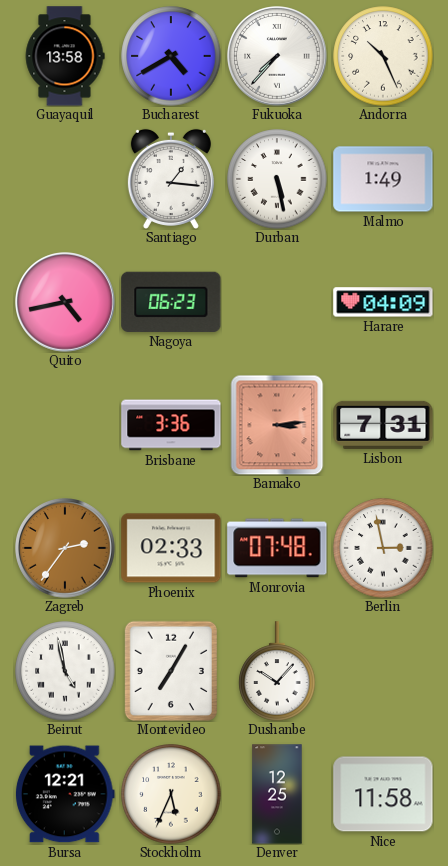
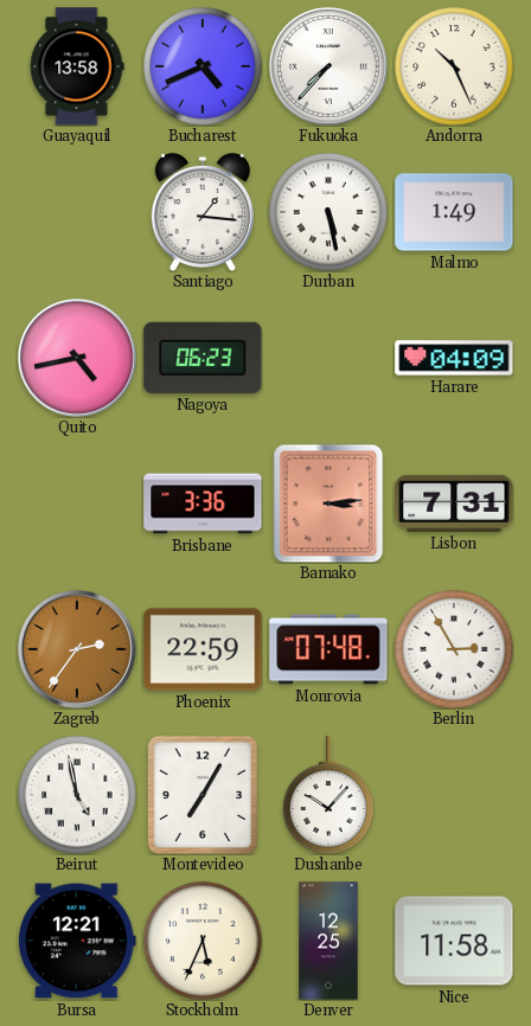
Bucharest: 4:40 -> 4:41
Phoenix: 02:33 -> 22:59
Berlin: 2:58 -> 2:55
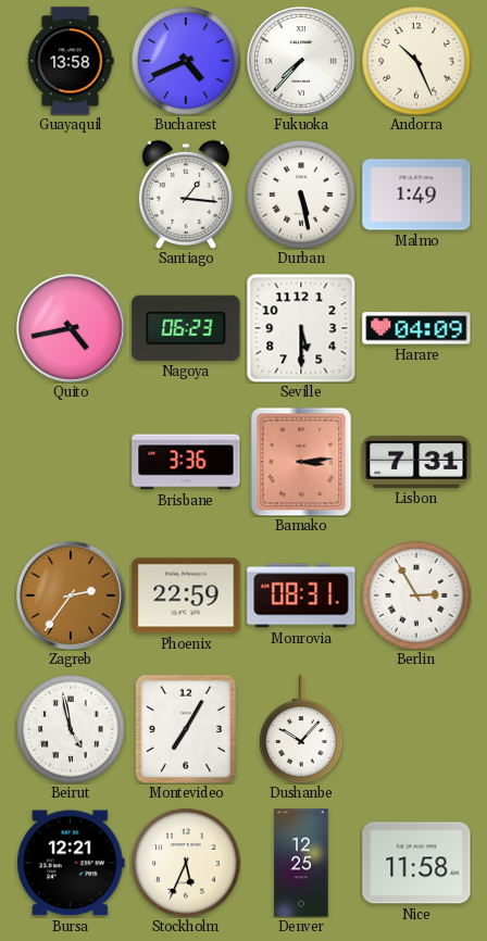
Seville: none -> 5:30
Monrovia: 07:48 -> 08:31
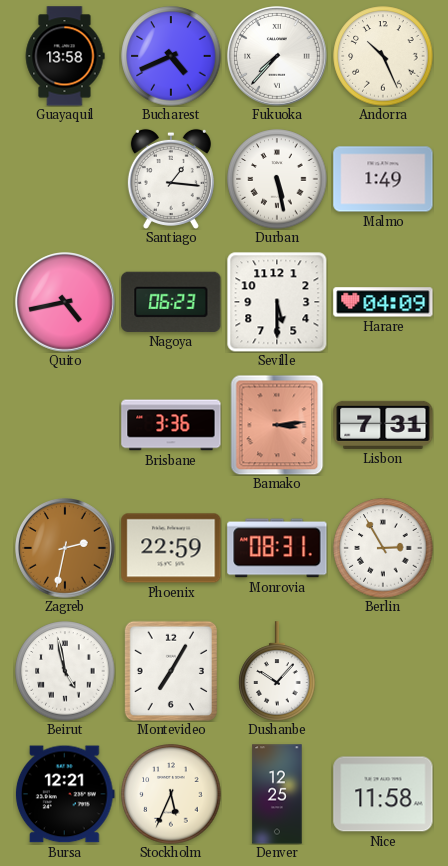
Zagreb: 2:36 -> 2:32
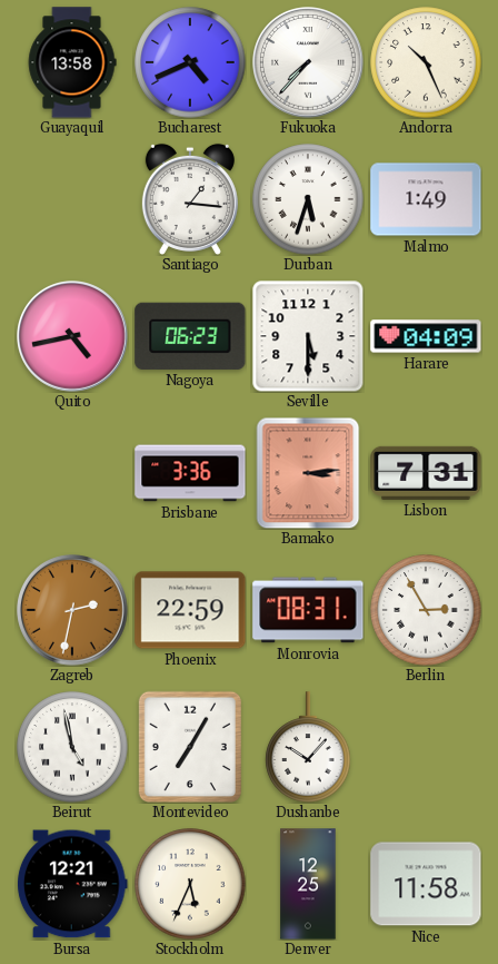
Durban: 5:28 -> 5:33
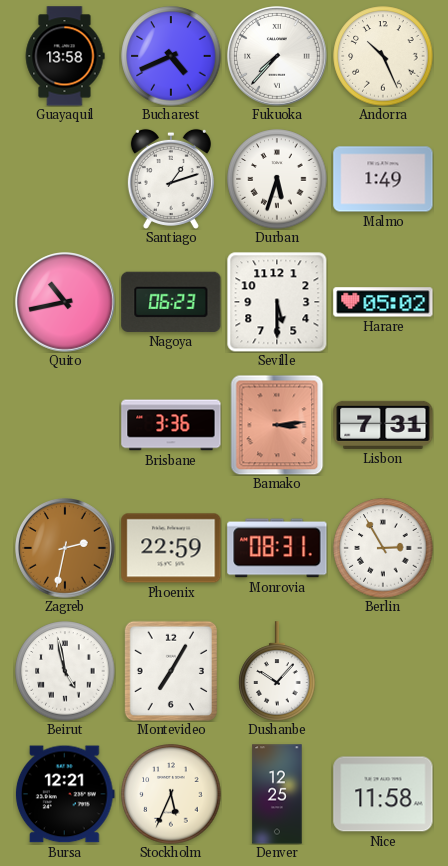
Santiago: 1:16 -> 1:12
Quito: 4:43 -> 10:43
Harare: 04:09 -> 05:02
